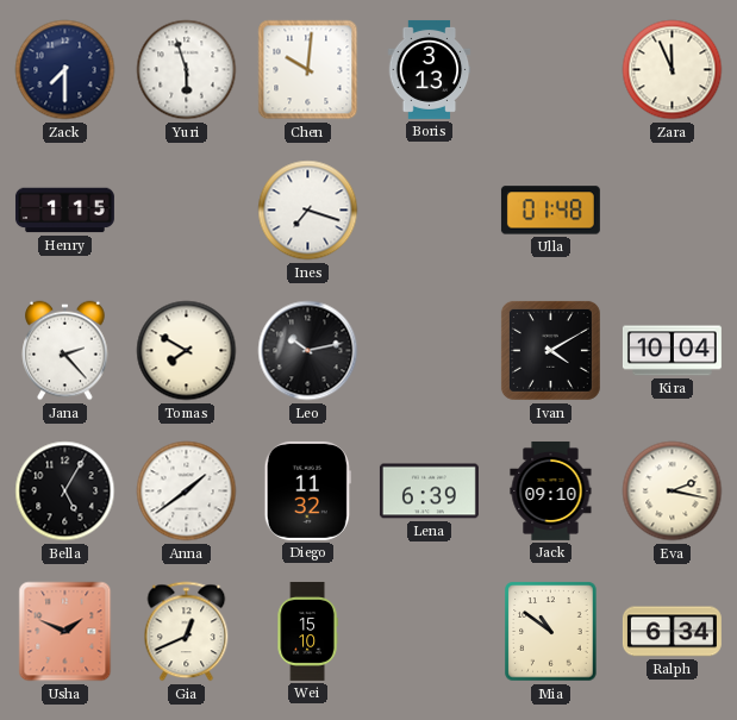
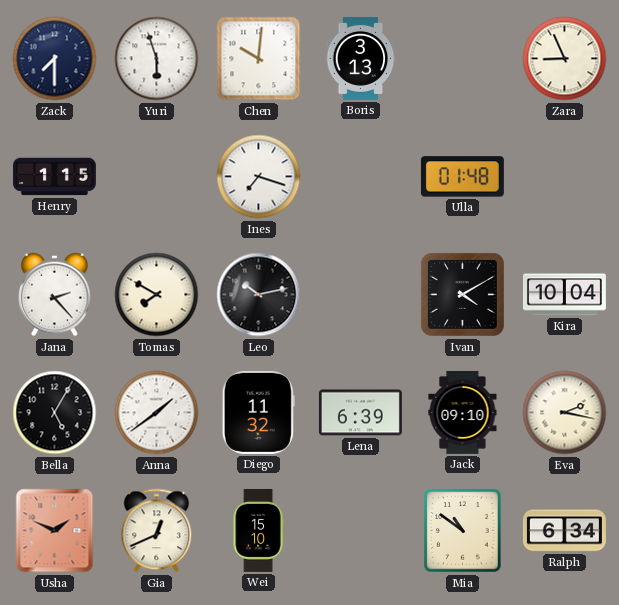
Zara: 11:56 -> 8:56
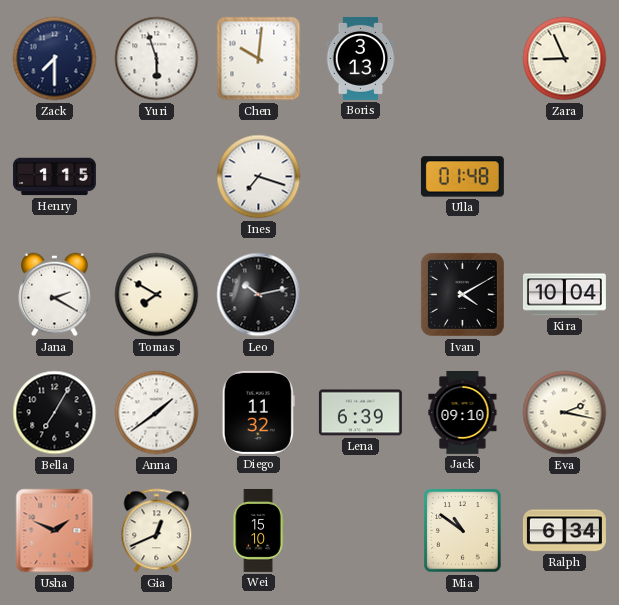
Jana: 2:23 -> 2:20
Bella: 5:05 -> 7:05
